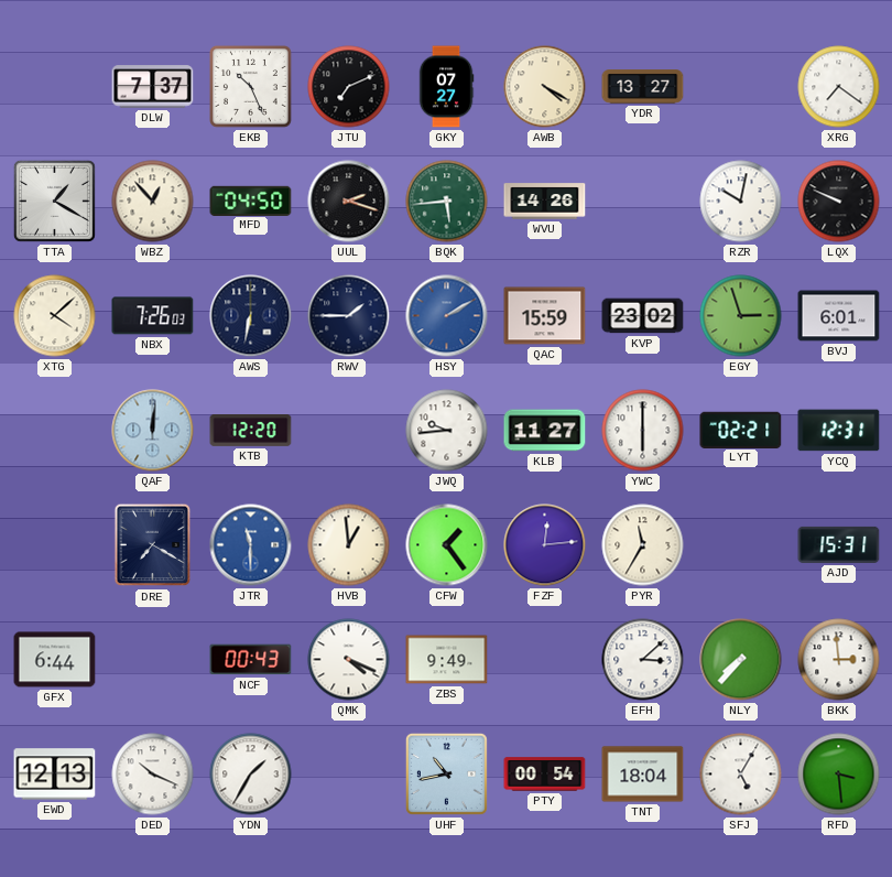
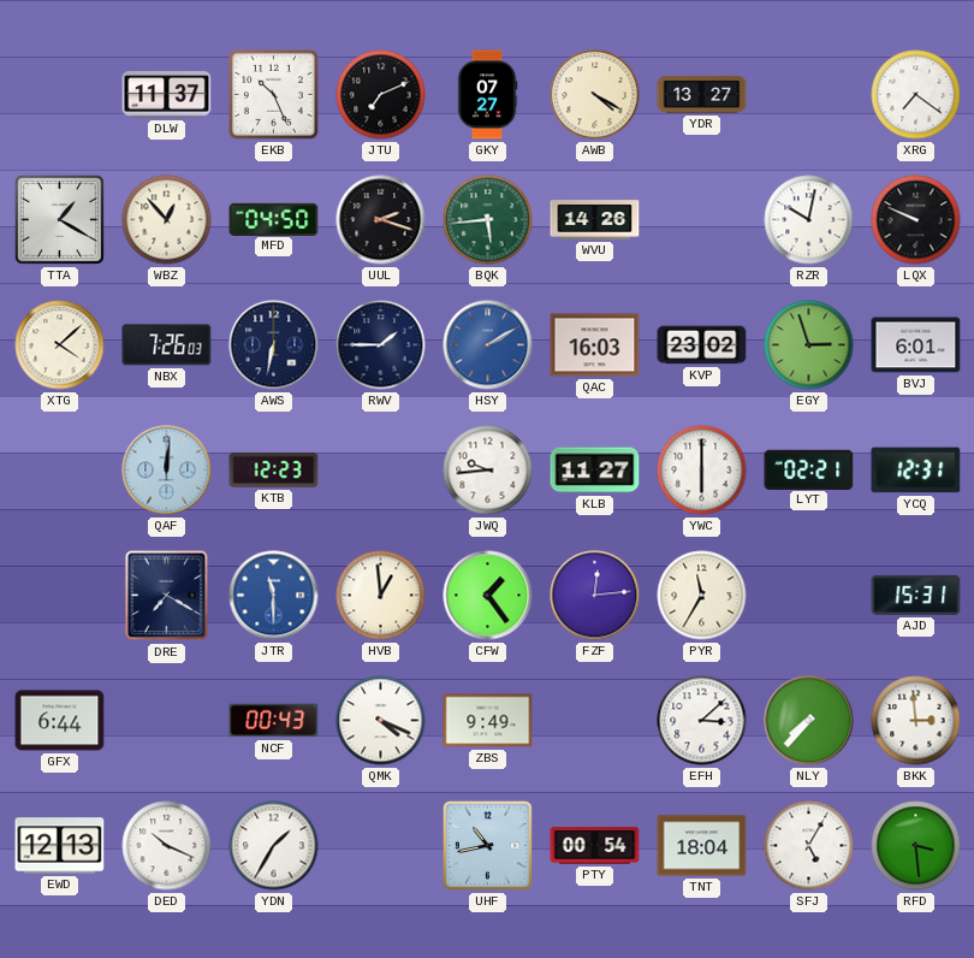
DLW: 7:37 -> 11:37
QAC: 15:59 -> 16:03
KTB: 12:20 -> 12:23
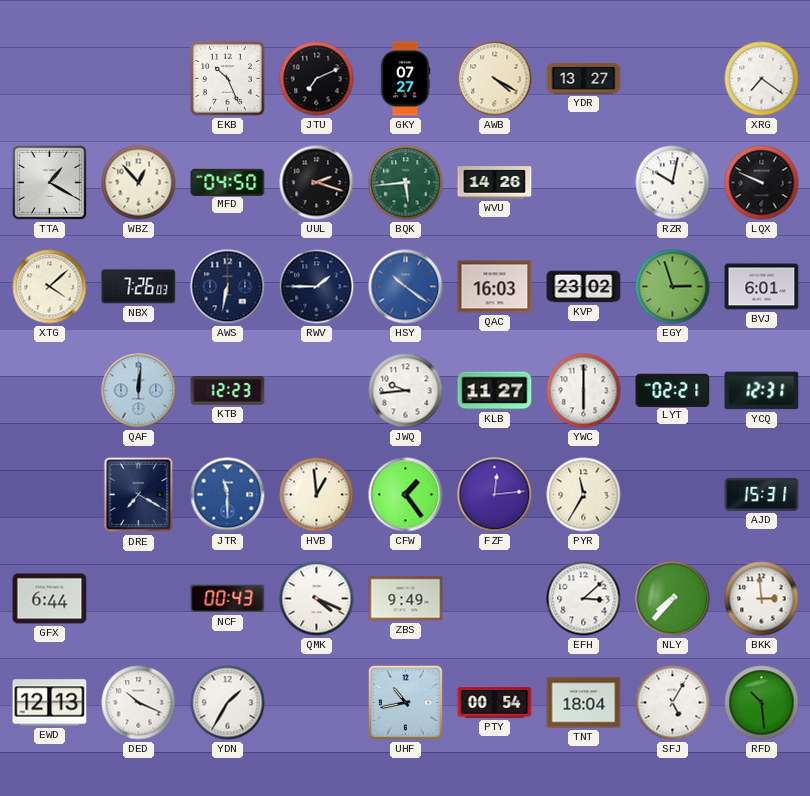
DLW: 11:37 -> none
HSY: 2:10 -> 10:21
RFD: 3:29 -> 10:29
